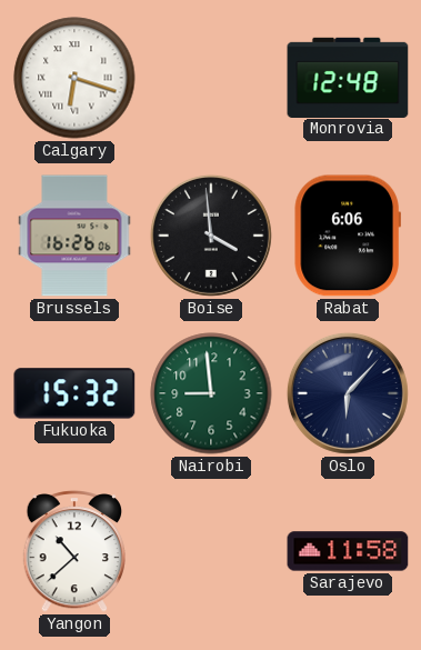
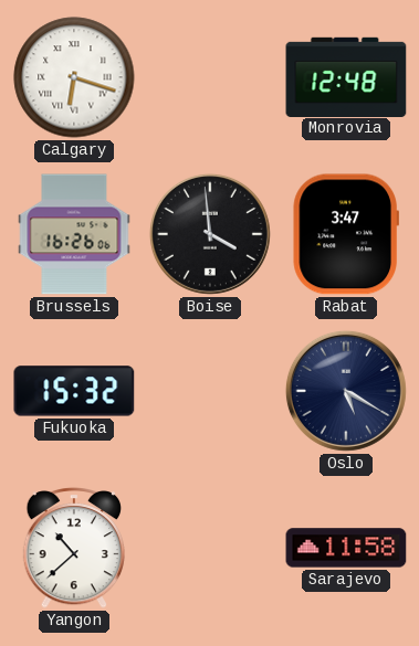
Rabat: 6:06 -> 3:47
Nairobi: 8:59 -> none
Oslo: 6:07 -> 5:20
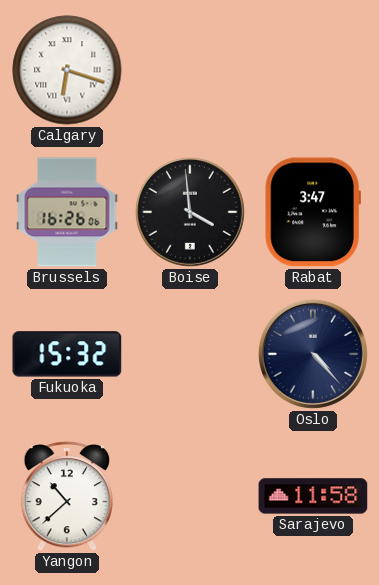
Monrovia: 12:48 -> none
Oslo: 5:20 -> 4:23
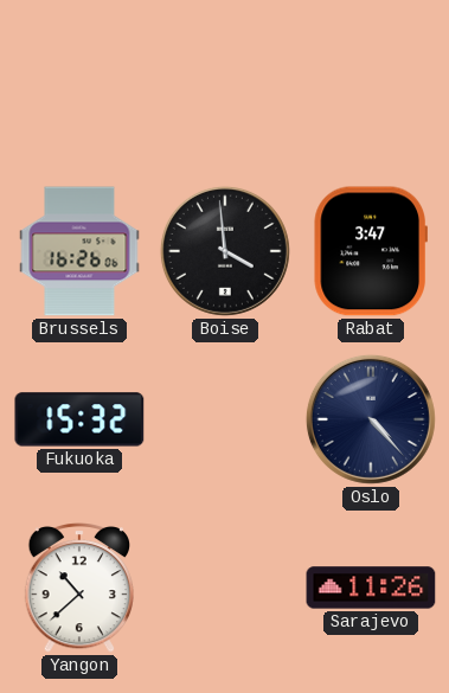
Calgary: 6:18 -> none
Sarajevo: 11:58 -> 11:26
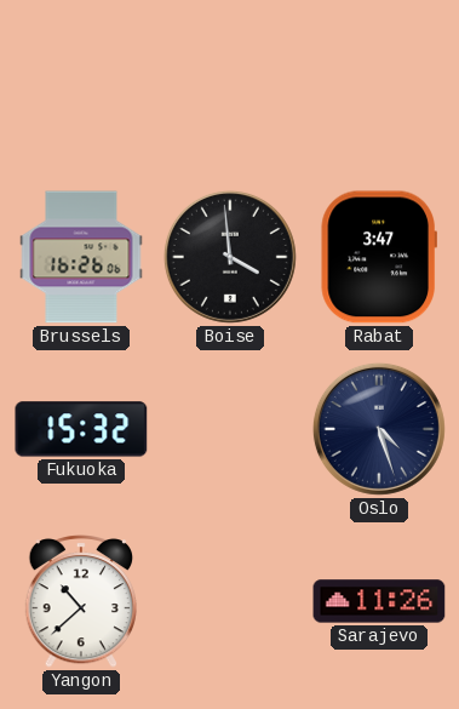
Oslo: 4:23 -> 4:27
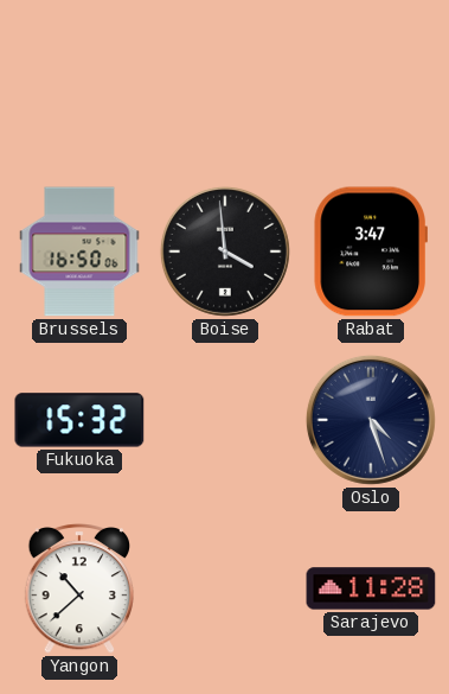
Brussels: 16:26 -> 16:50
Sarajevo: 11:26 -> 11:28
